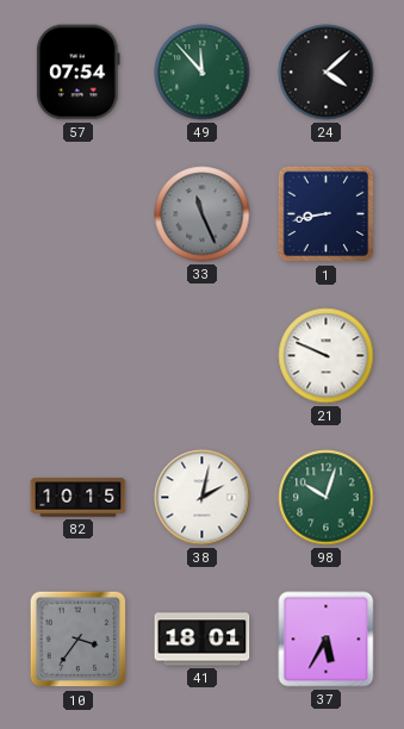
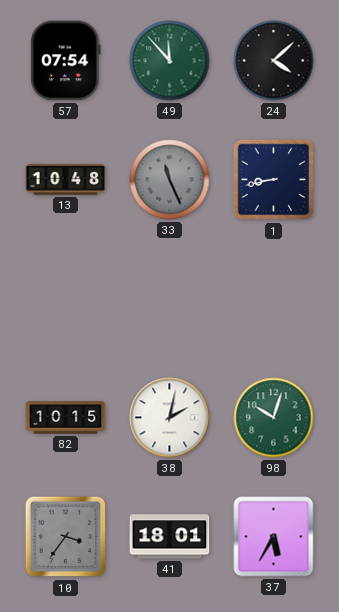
13: none -> 10:48
21: 9:49 -> none
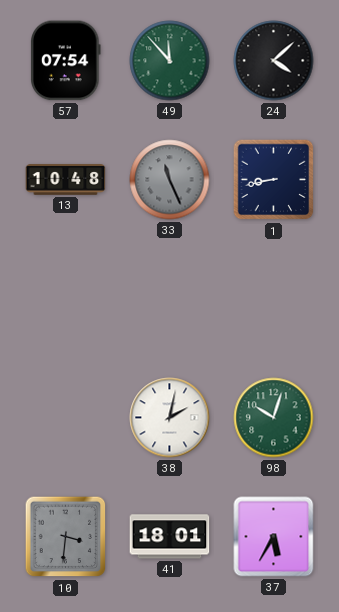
82: 10:15 -> none
10: 3:36 -> 3:31
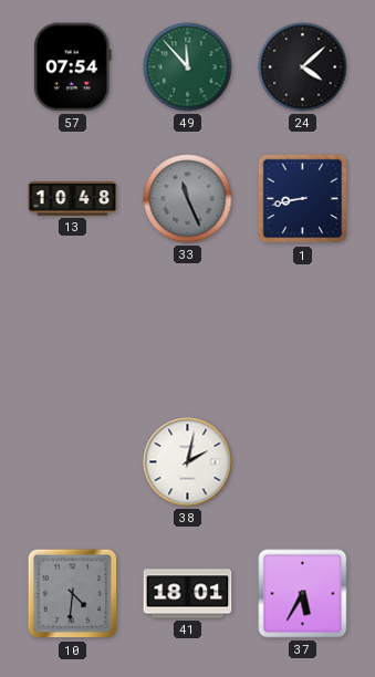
98: 10:03 -> none
10: 3:31 -> 4:31
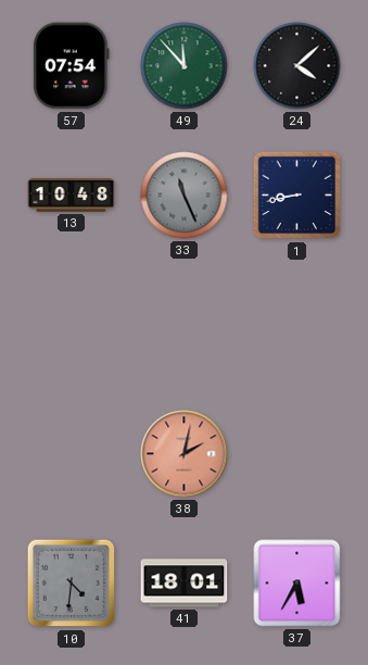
38 dial: white -> salmon
